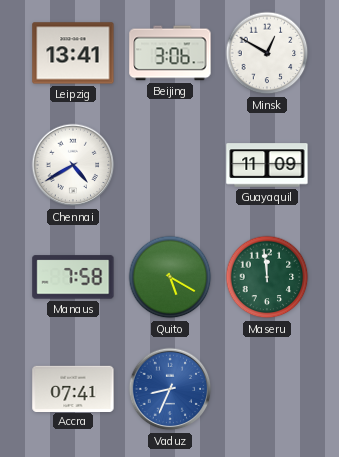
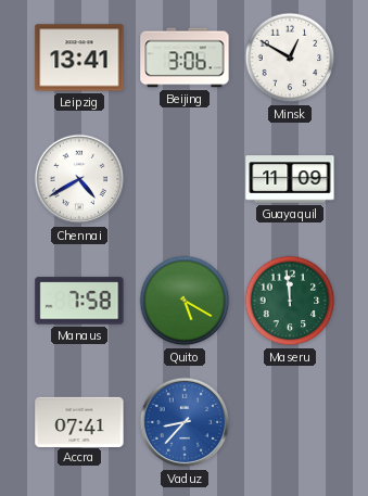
Vaduz: 8:34 -> 8:37
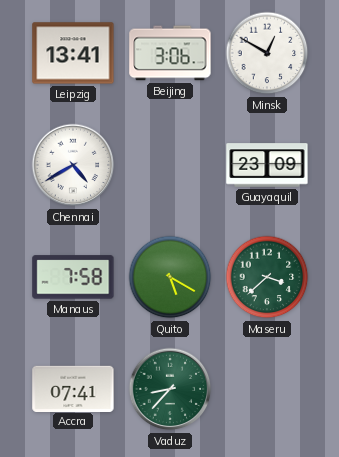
Guayaquil: 11:09 -> 23:09
Maseru: 11:59 -> 3:38
Vaduz dial: blue -> green
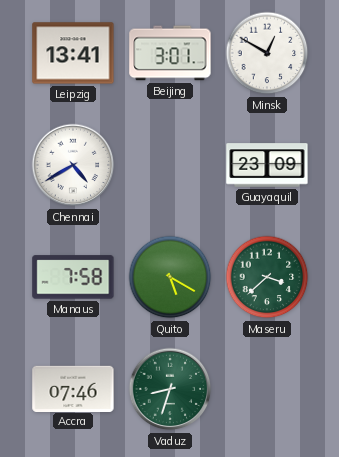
Beijing: 3:06 -> 3:01
Accra: 07:41 -> 07:46
Vaduz: 8:37 -> 8:33
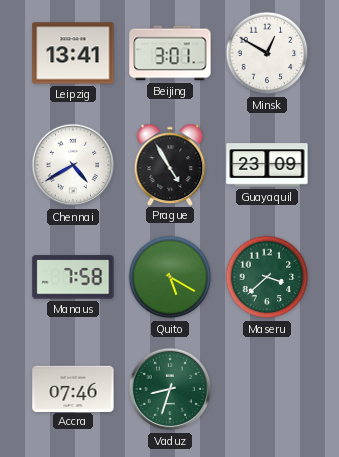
Prague: none -> 4:55
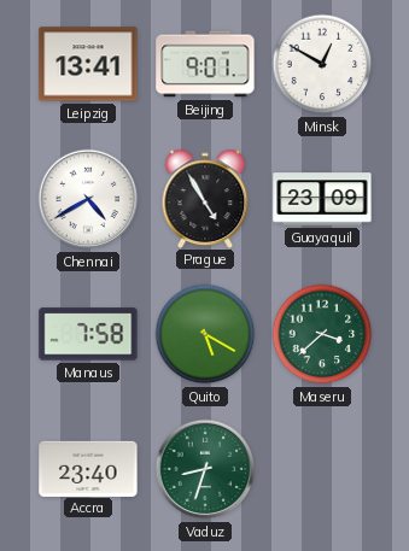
Beijing: 3:01 -> 9:01
Accra: 07:46 -> 23:40
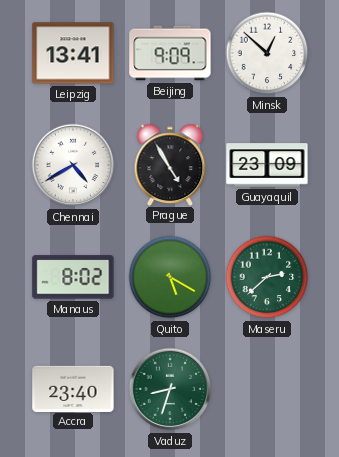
Beijing: 9:01 -> 9:09
Minsk: 12:50 -> 12:52
Manaus: 7:58 -> 8:02
Maseru: 3:38 -> 2:38
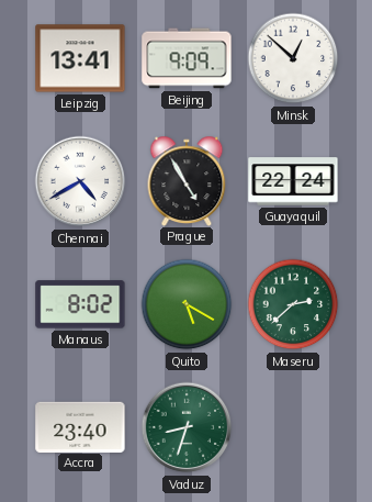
Guayaquil: 23:09 -> 22:24
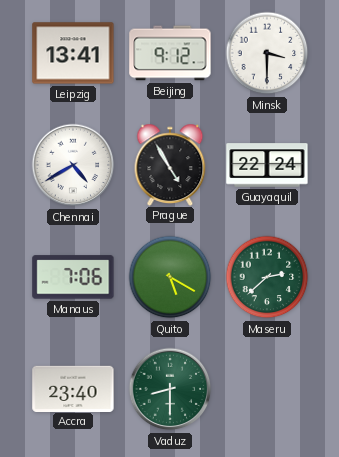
Beijing: 9:09 -> 9:12
Minsk: 12:52 -> 3:30
Manaus: 8:02 -> 7:06
Vaduz: 8:33 -> 8:30
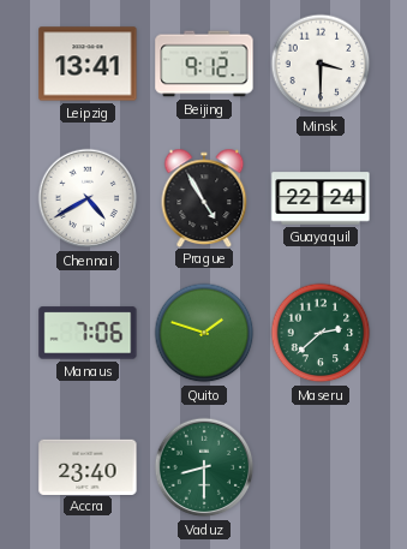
Quito: 5:20 -> 1:48
